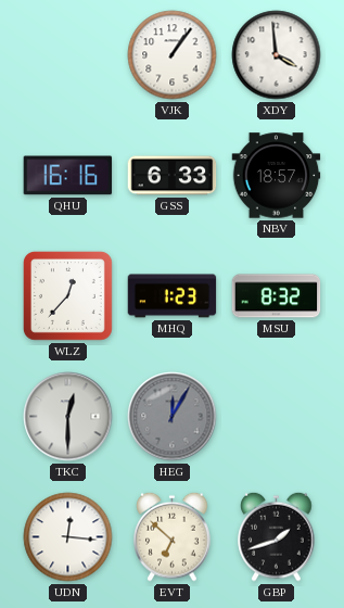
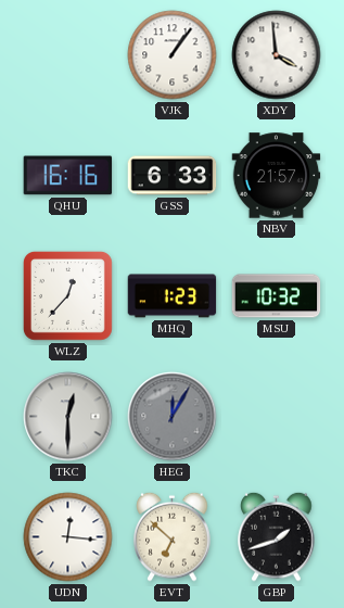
NBV: 18:57 -> 21:57
MSU: 8:32 -> 10:32
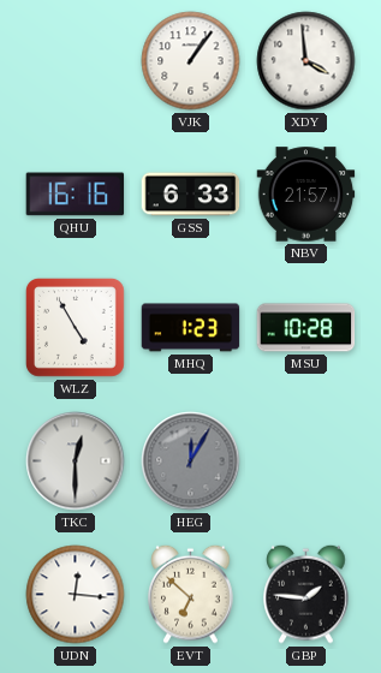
WLZ: 12:37 -> 4:55
MSU: 10:32 -> 10:28
GBP: 1:42 -> 1:46
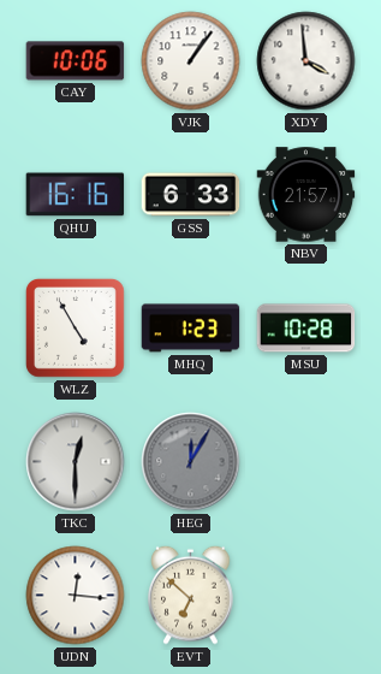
CAY: none -> 10:06
GBP: 1:46 -> none
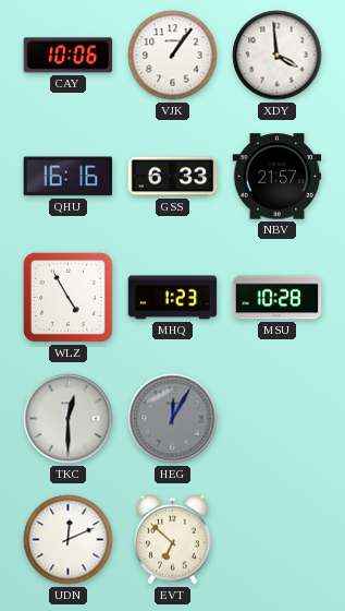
UDN: 12:16 -> 12:11
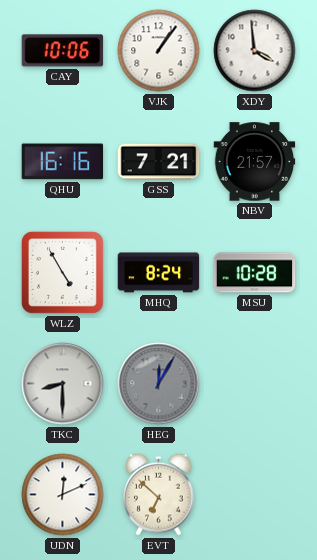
GSS: 6:33 -> 7:21
MHQ: 1:23 -> 8:24
TKC: 12:30 -> 8:30
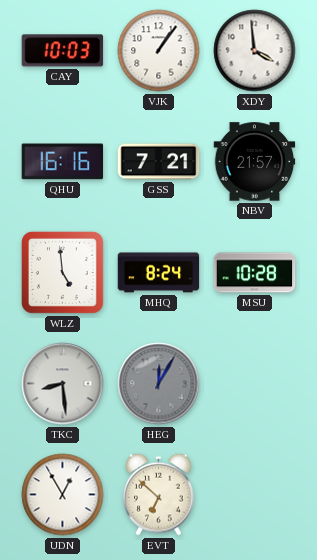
CAY: 10:06 -> 10:03
WLZ: 4:55 -> 4:59
TKC: 8:30 -> 8:29
UDN: 12:11 -> 12:55
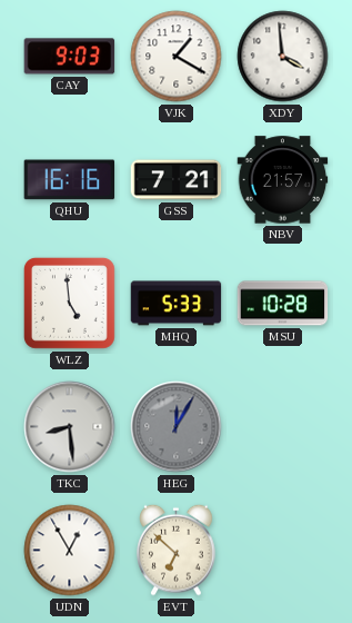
CAY: 10:03 -> 9:03
VJK: 1:06 -> 1:20
MHQ: 8:24 -> 5:33
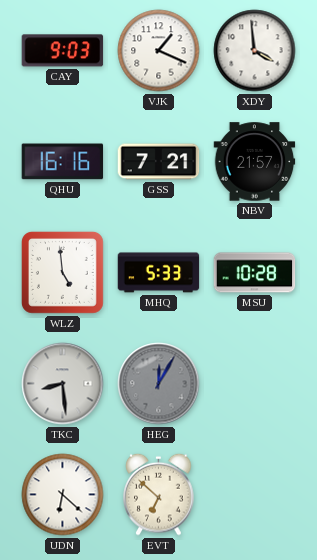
VJK: 1:20 -> 1:19
UDN: 12:55 -> 6:22
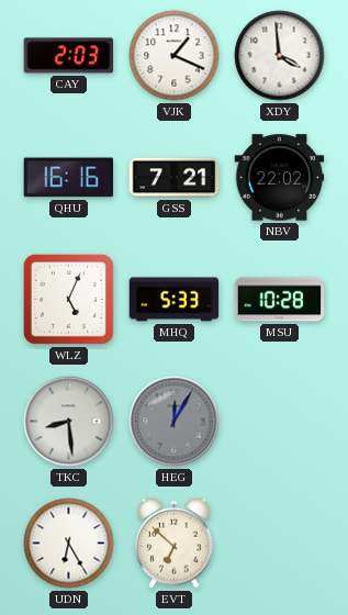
CAY: 9:03 -> 2:03
NBV: 21:57 -> 22:02
WLZ: 4:59 -> 5:04
UDN: 6:22 -> 6:25
